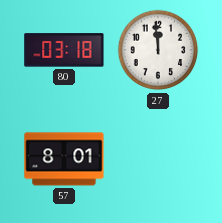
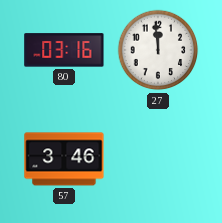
80: 03:18 -> 03:16
57: 8:01 -> 3:46
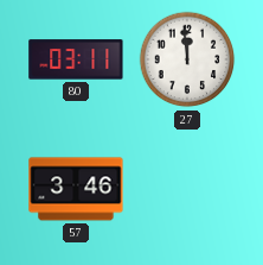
80: 03:16 -> 03:11
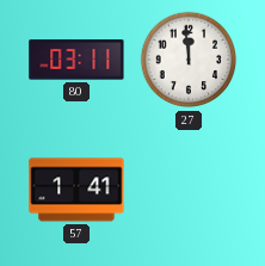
57: 3:46 -> 1:41
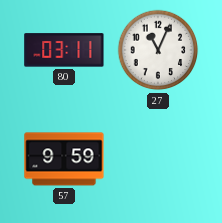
27: 11:59 -> 11:04
57: 1:41 -> 9:59
